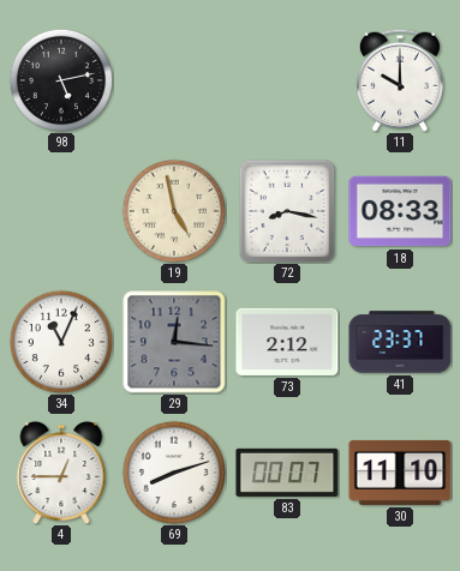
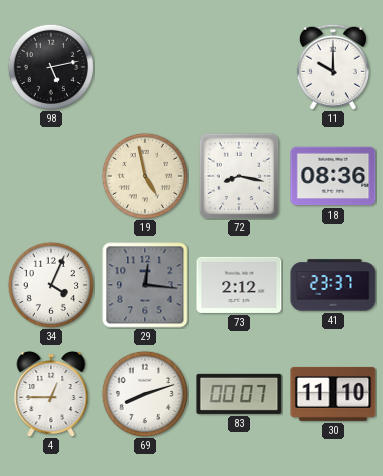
18: 08:33 -> 08:36
34: 11:04 -> 4:04
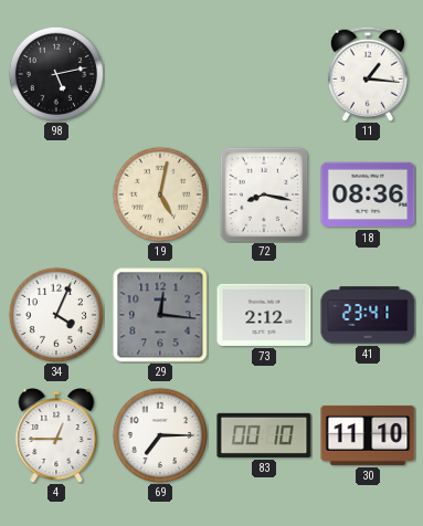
11: 10:00 -> 1:16
19: 4:58 -> 5:02
41: 23:37 -> 23:41
69: 8:12 -> 7:15
83: 00:07 -> 00:10
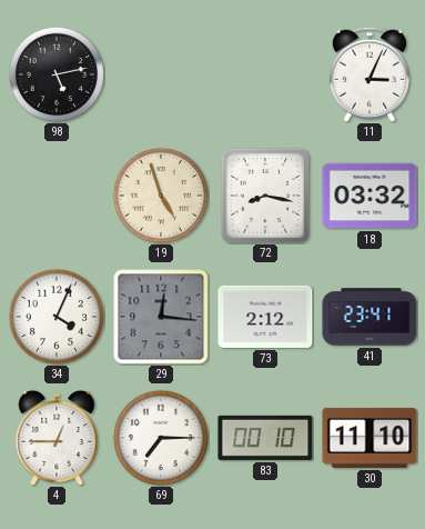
11: 1:16 -> 3:04
19: 5:02 -> 4:57
18: 08:36 -> 03:32
